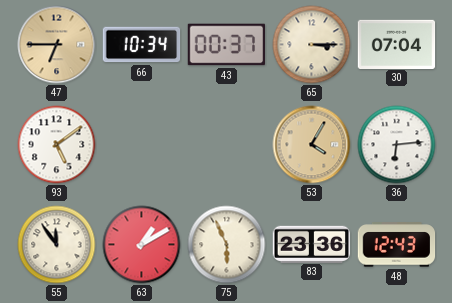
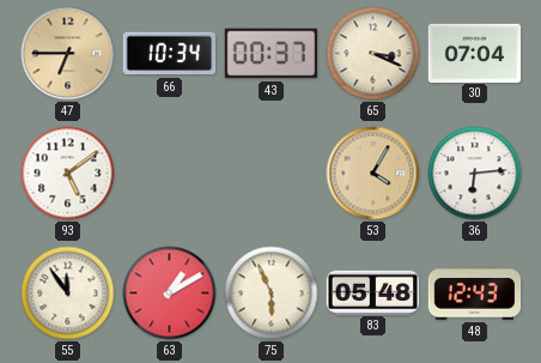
65: 3:15 -> 3:19
83: 23:36 -> 05:48
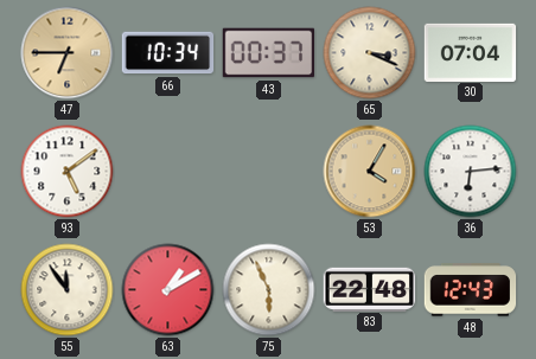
83: 05:48 -> 22:48
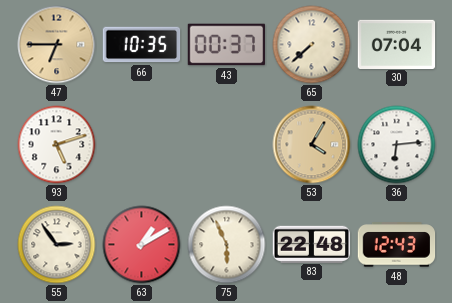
66: 10:34 -> 10:35
65: 3:19 -> 7:38
93: 5:09 -> 5:12
55: 11:54 -> 2:54
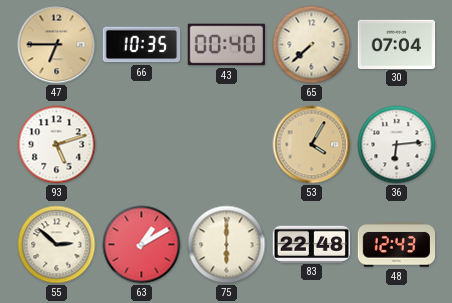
43: 00:37 -> 00:40
55: 2:54 -> 2:52
75: 5:56 -> 6:00
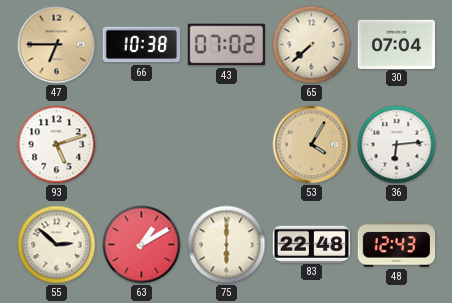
66: 10:35 -> 10:38
43: 00:40 -> 07:02
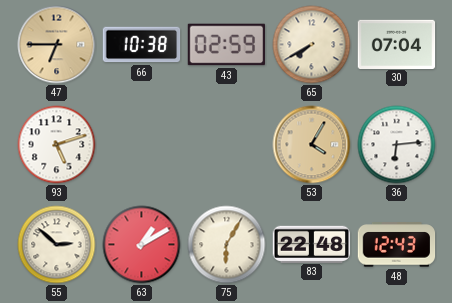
43: 07:02 -> 02:59
65: 7:38 -> 7:40
75: 6:00 -> 6:05
